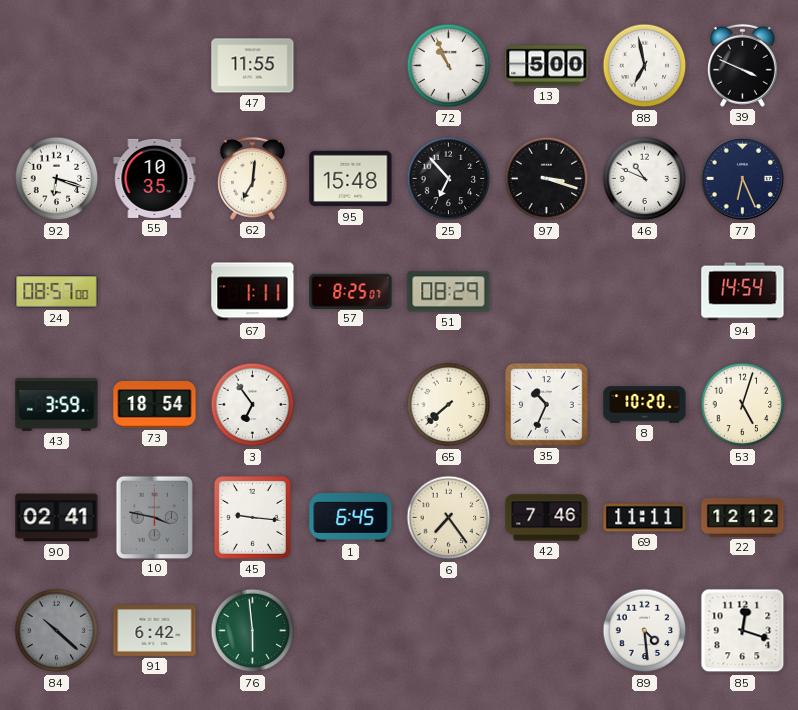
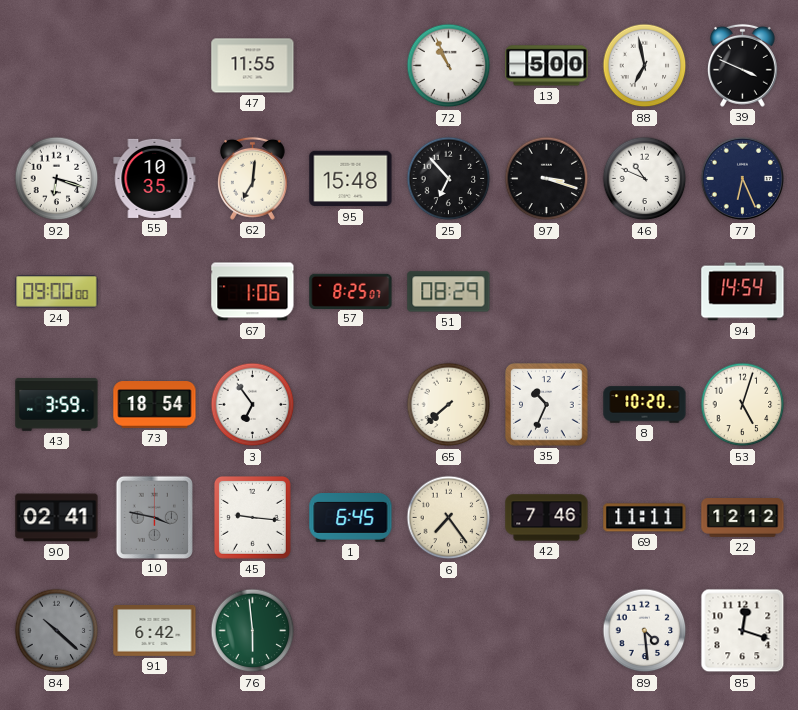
24: 08:57 -> 09:00
67: 1:11 -> 1:06
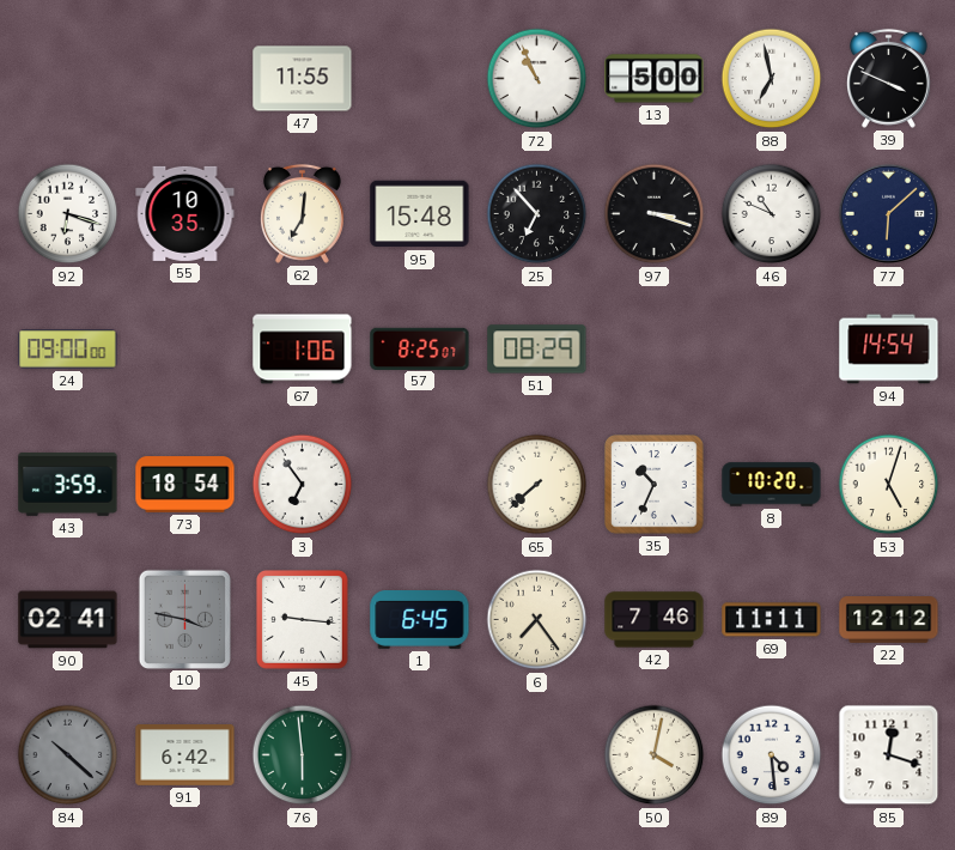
77: 6:26 -> 6:08
50: none -> 4:02
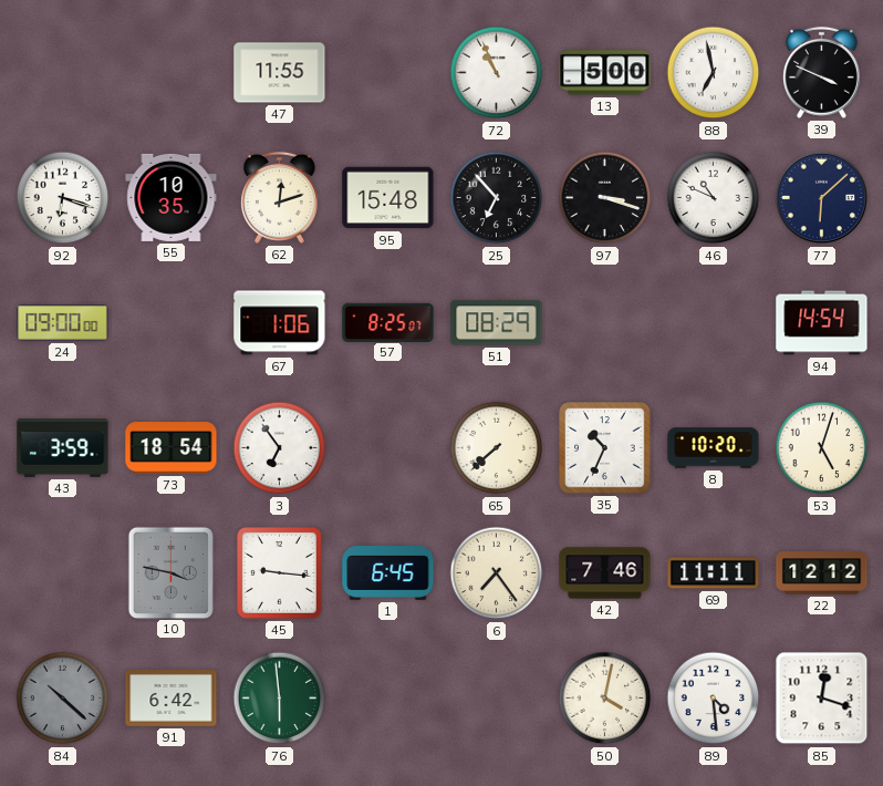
62: 7:01 -> 12:12
90: 02:41 -> none
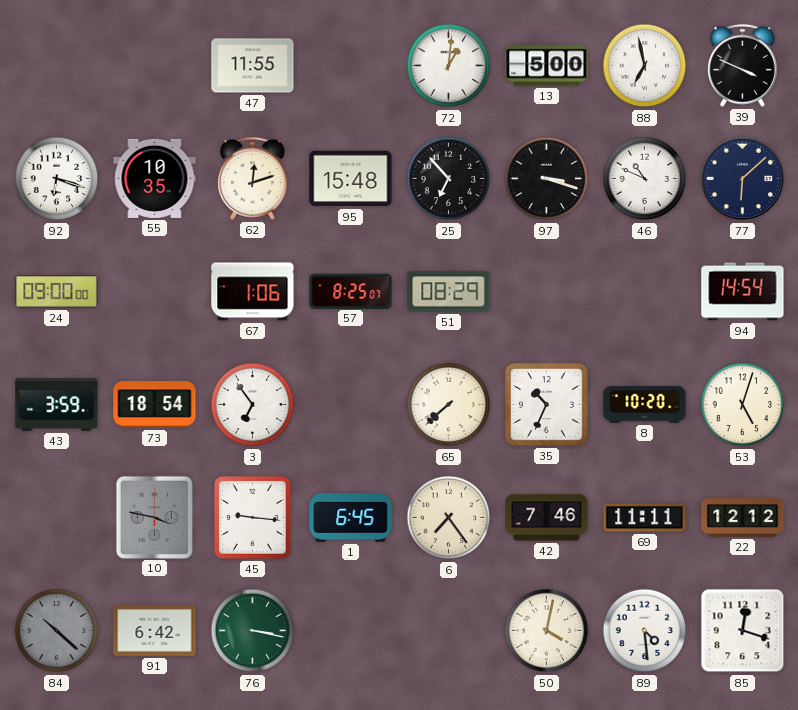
72: 10:56 -> 1:01
76: 5:59 -> 3:17
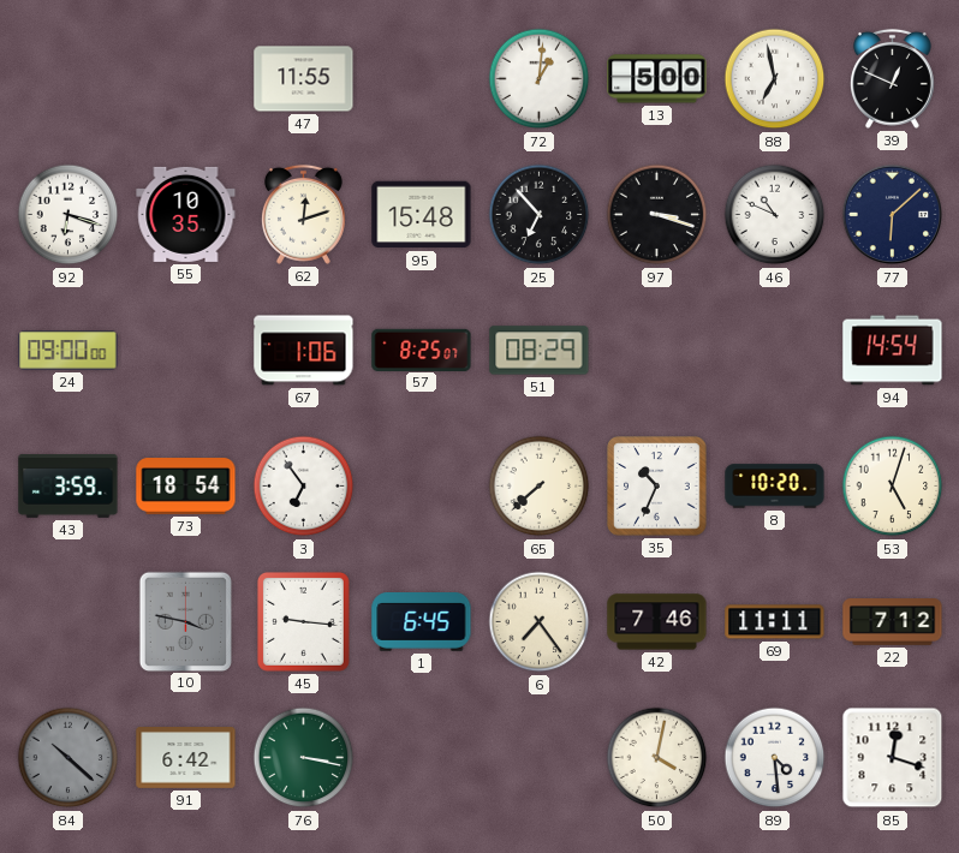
39: 3:49 -> 12:49
22: 12:12 -> 7:12
